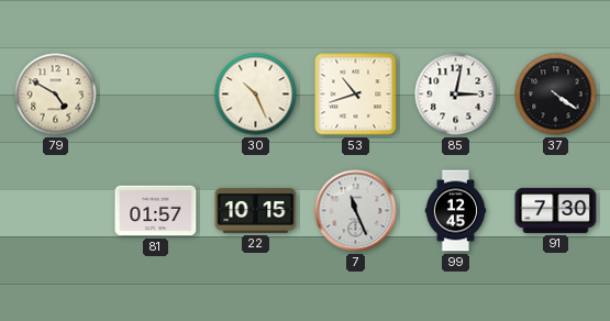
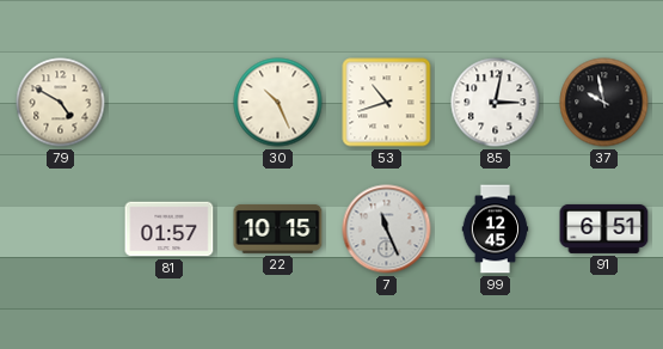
37: 4:21 -> 9:58
91: 7:30 -> 6:51
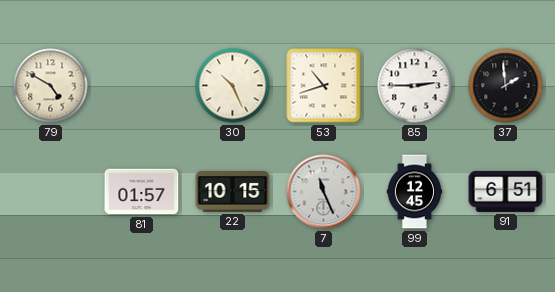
85: 3:02 -> 2:45
37: 9:58 -> 1:59
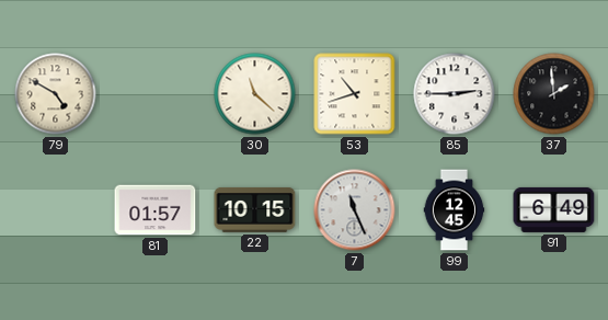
30: 10:26 -> 11:22
91: 6:51 -> 6:49
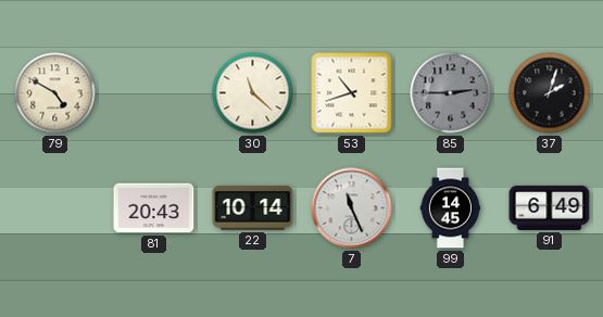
85 dial: white -> grey
37: 1:59 -> 2:03
81: 01:57 -> 20:43
22: 10:15 -> 10:14
99: 12:45 -> 14:45
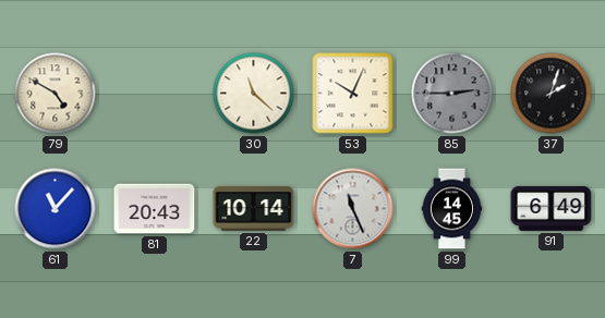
53: 10:42 -> 10:04
61: none -> 11:07
